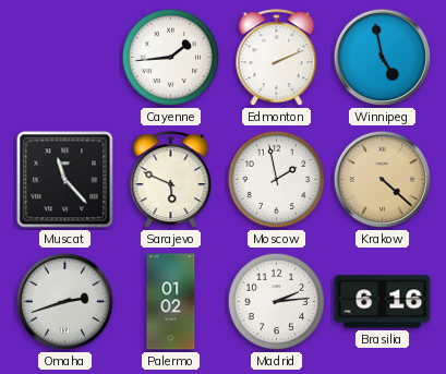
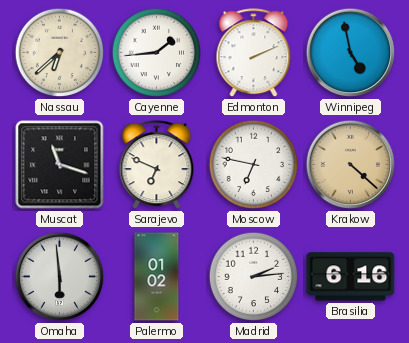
Nassau: none -> 6:38
Muscat: 11:23 -> 11:18
Sarajevo: 5:49 -> 6:49
Moscow: 1:58 -> 6:47
Omaha: 2:42 -> 5:59
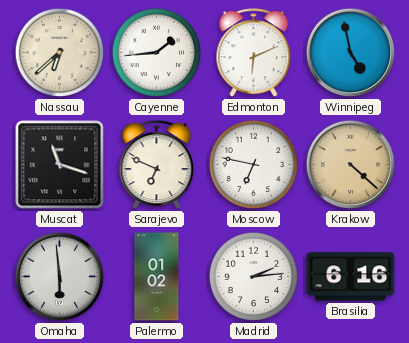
Edmonton: 2:11 -> 6:11
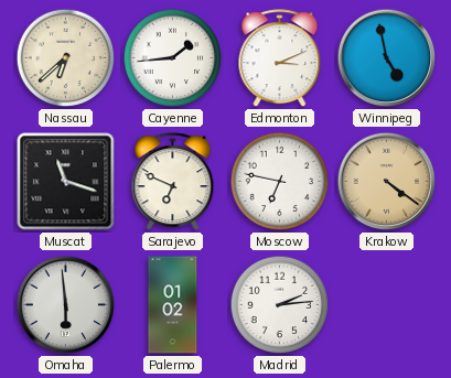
Edmonton: 6:11 -> 3:11
Krakow: 4:22 -> 4:21
Brasilia: 6:16 -> none
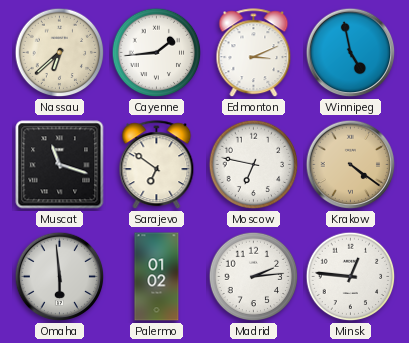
Sarajevo: 6:49 -> 6:51
Minsk: none -> 12:46
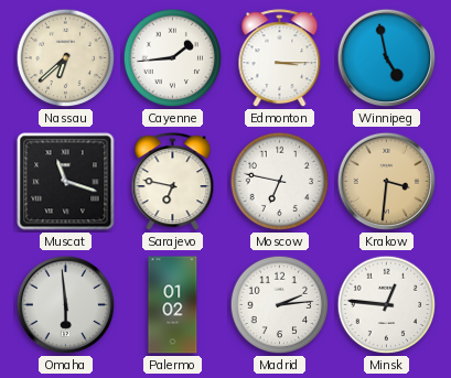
Edmonton: 3:11 -> 3:15
Sarajevo: 6:51 -> 6:47
Krakow: 4:21 -> 3:31
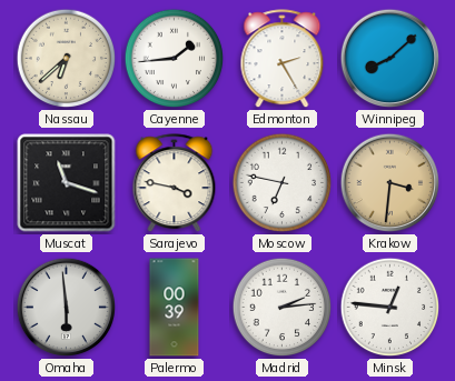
Edmonton: 3:15 -> 2:25
Winnipeg: 4:58 -> 8:08
Sarajevo: 6:47 -> 3:47
Palermo: 01:02 -> 00:39
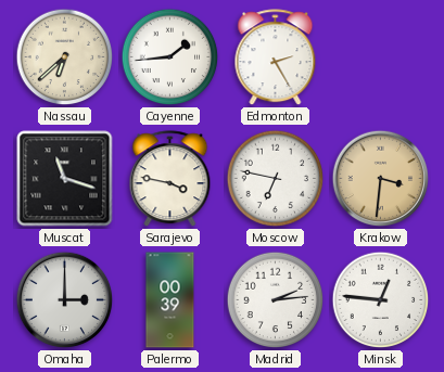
Winnipeg: 8:08 -> none
Omaha: 5:59 -> 3:00
